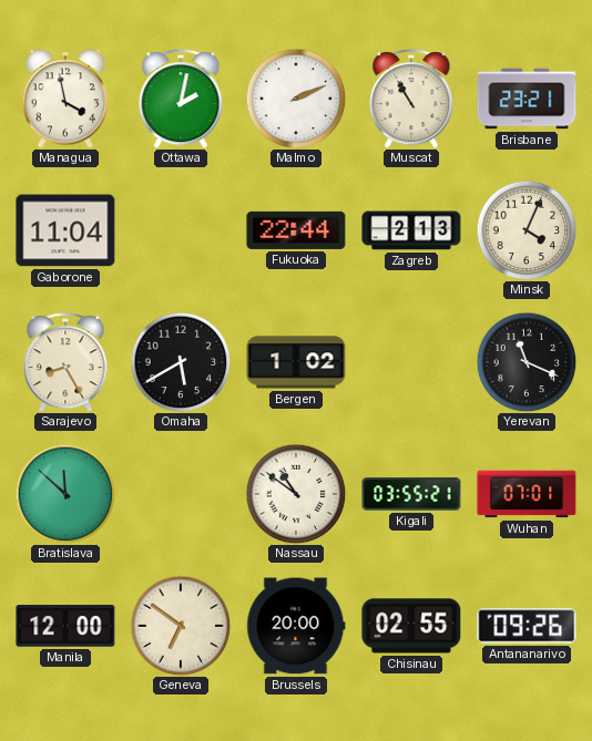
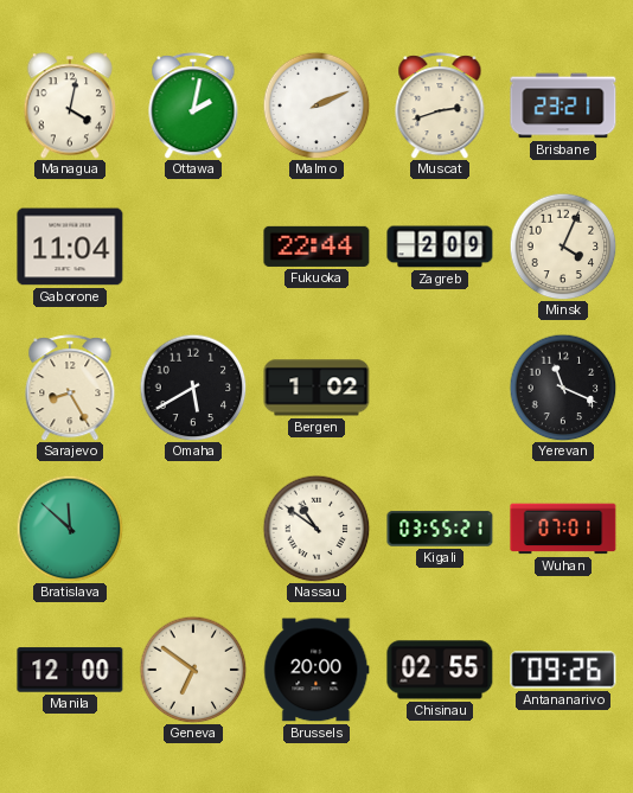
Managua: 3:58 -> 4:02
Muscat: 10:55 -> 2:42
Zagreb: 2:13 -> 2:09
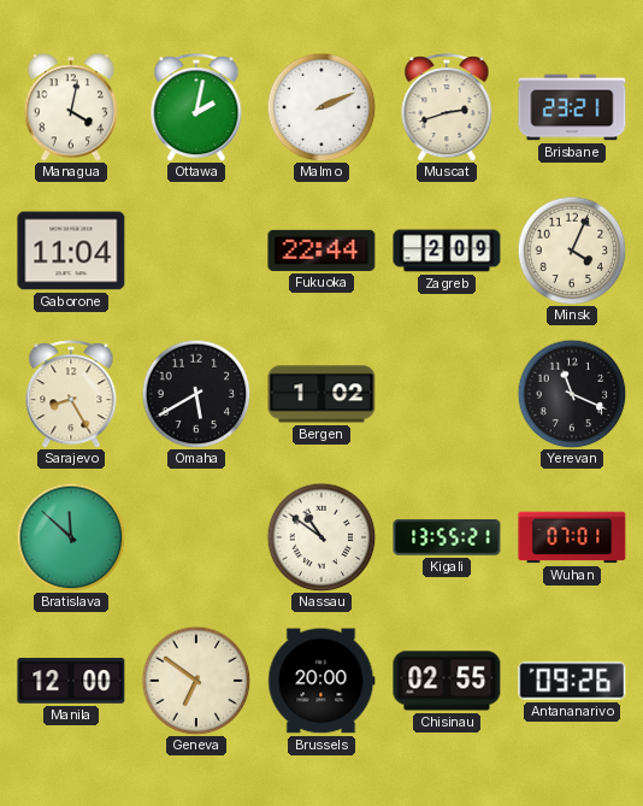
Kigali: 03:55 -> 13:55
